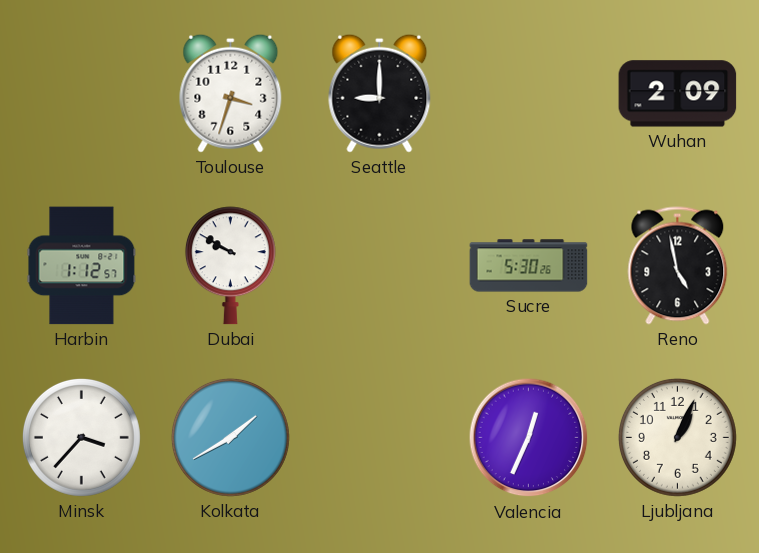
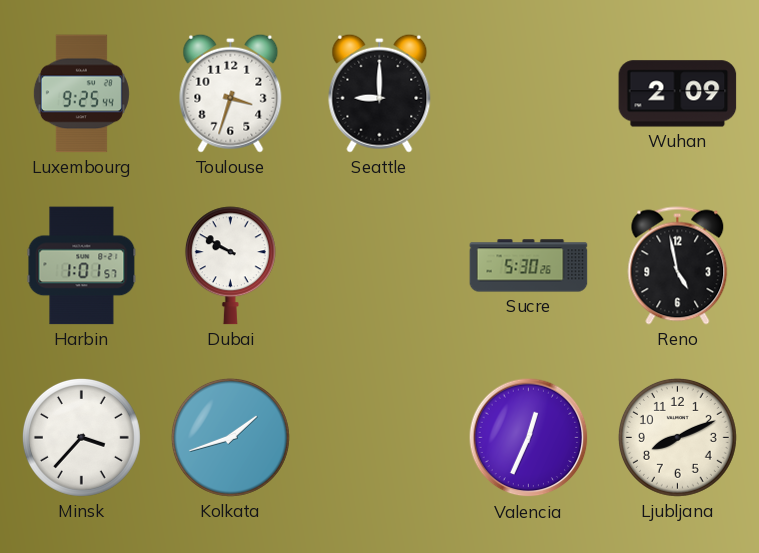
Luxembourg: none -> 9:25
Harbin: 1:12 -> 1:01
Kolkata: 1:40 -> 1:42
Ljubljana: 1:04 -> 8:11
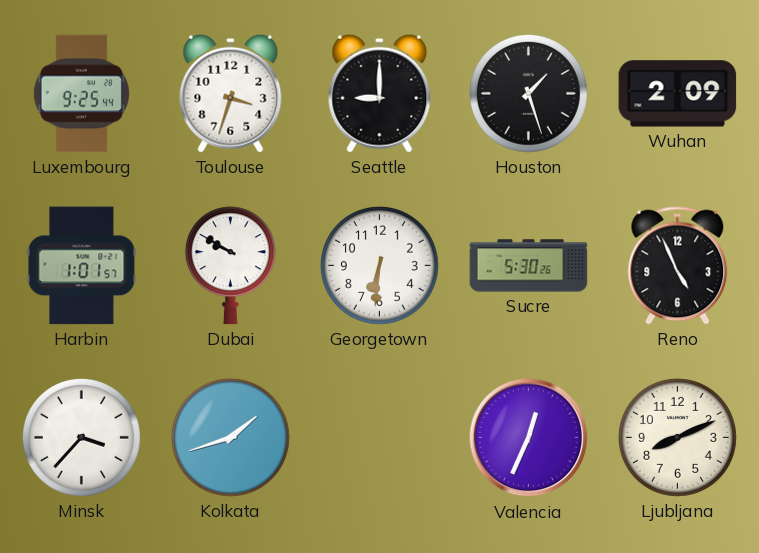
Houston: none -> 1:27
Georgetown: none -> 6:31
Reno: 4:58 -> 4:56
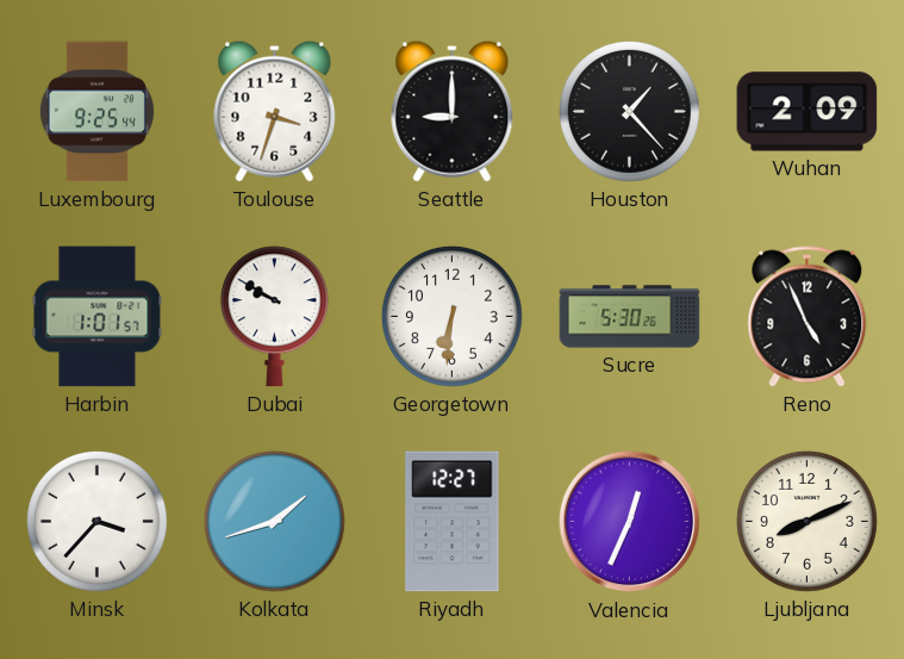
Houston: 1:27 -> 1:23
Riyadh: none -> 12:27
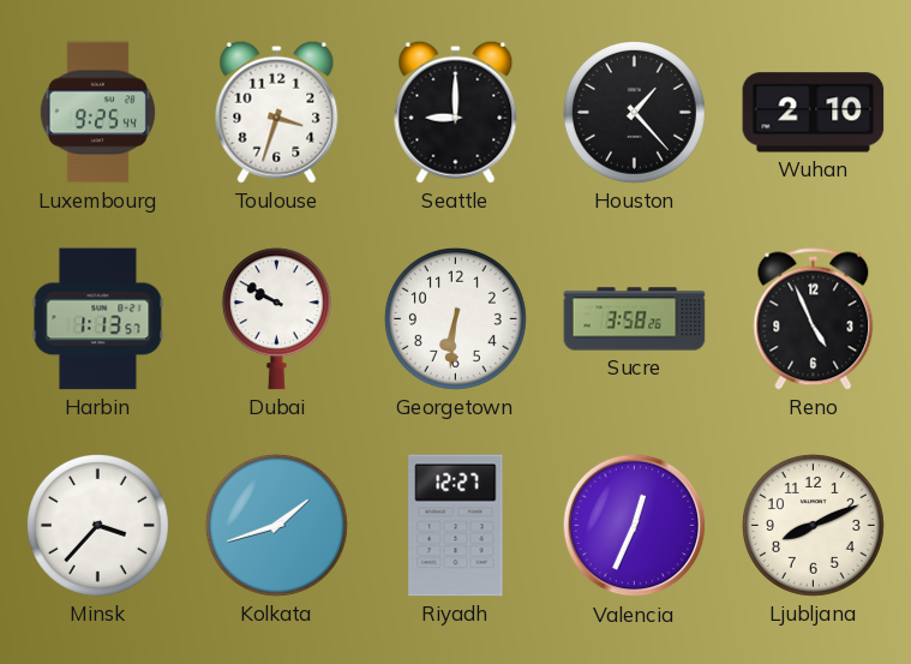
Wuhan: 2:09 -> 2:10
Harbin: 1:01 -> 1:13
Sucre: 5:30 -> 3:58
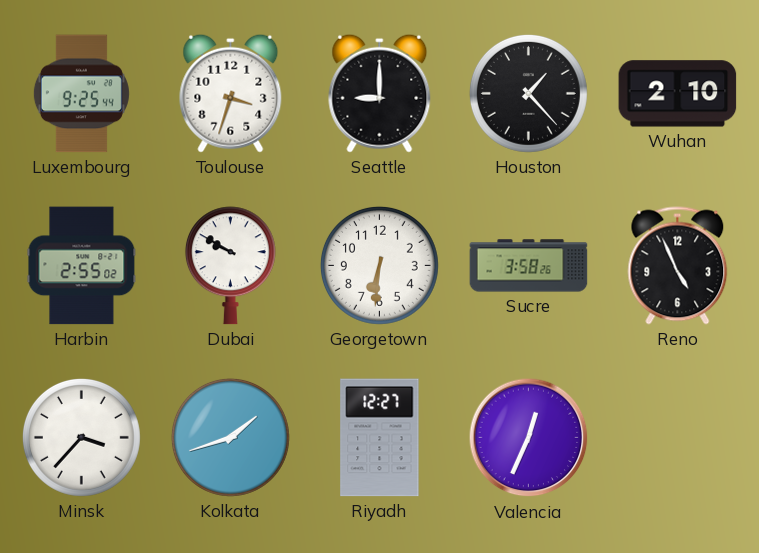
Harbin: 1:13 -> 2:55
Ljubljana: 8:11 -> none
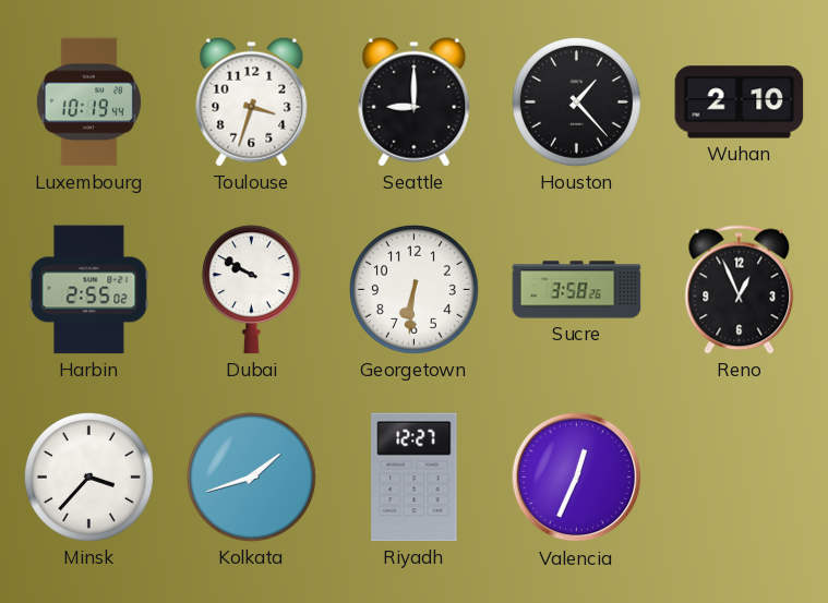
Luxembourg: 9:25 -> 10:19
Reno: 4:56 -> 12:56
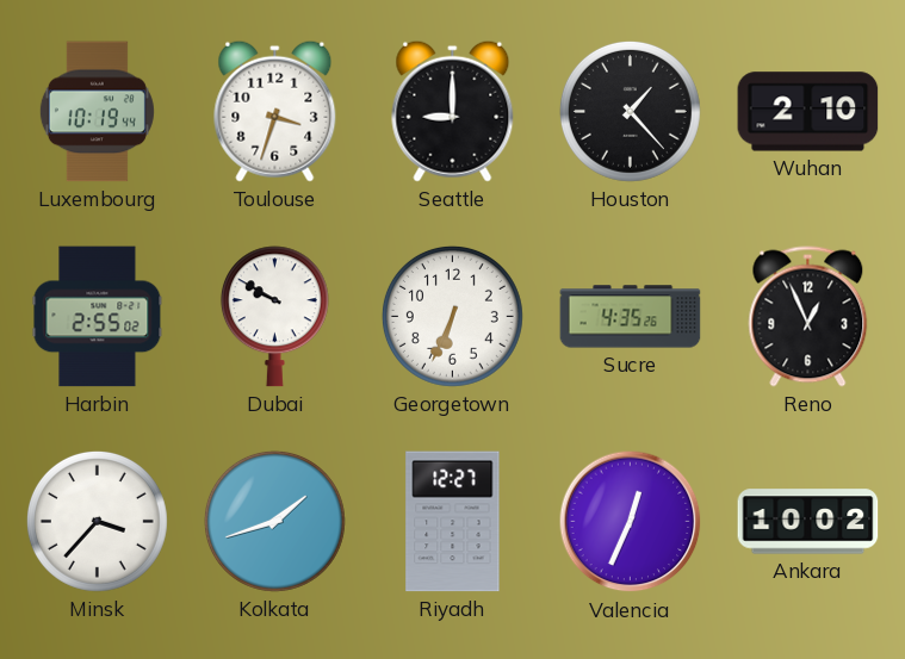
Georgetown: 6:31 -> 6:34
Sucre: 3:58 -> 4:35
Ankara: none -> 10:02
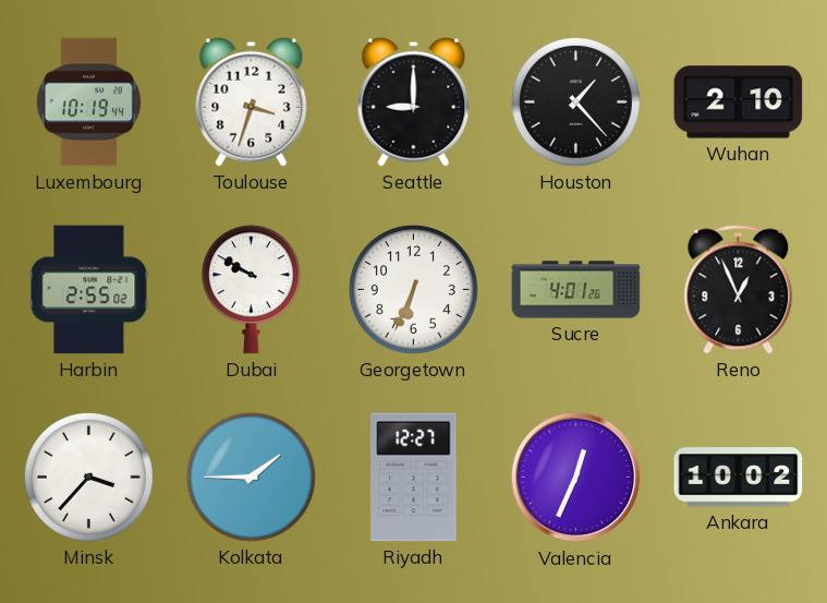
Sucre: 4:35 -> 4:01
Kolkata: 1:42 -> 1:45
